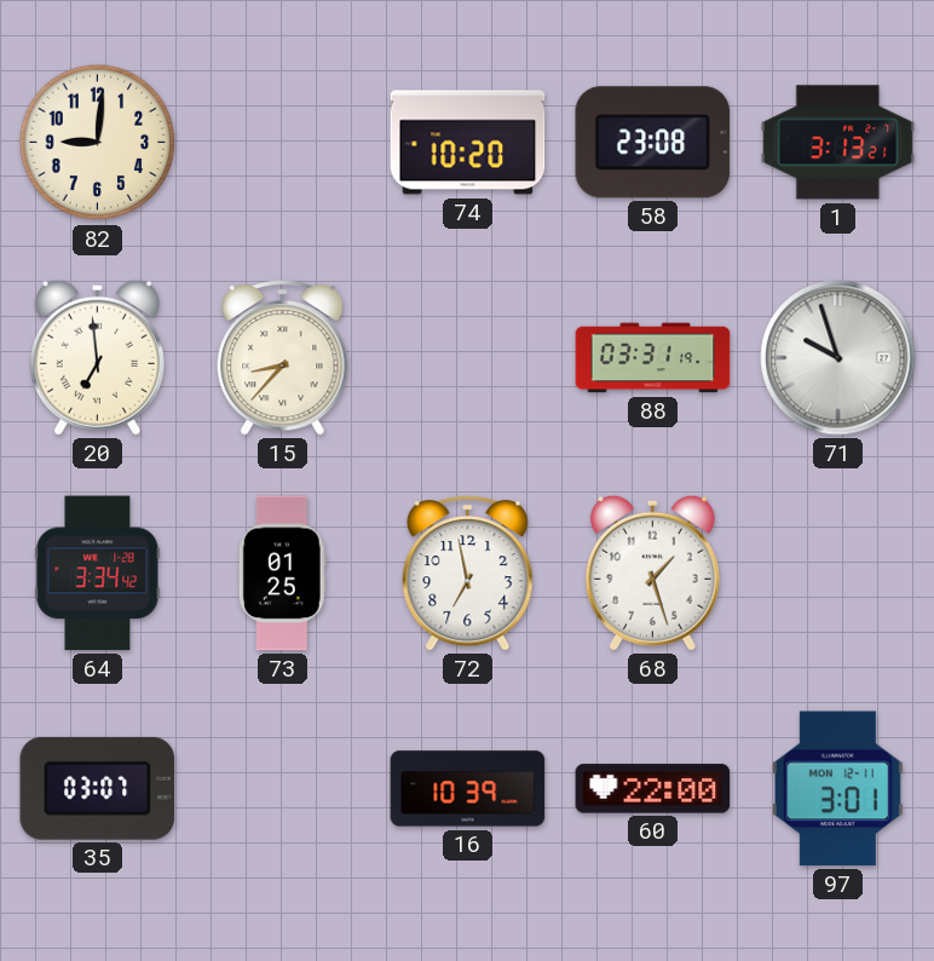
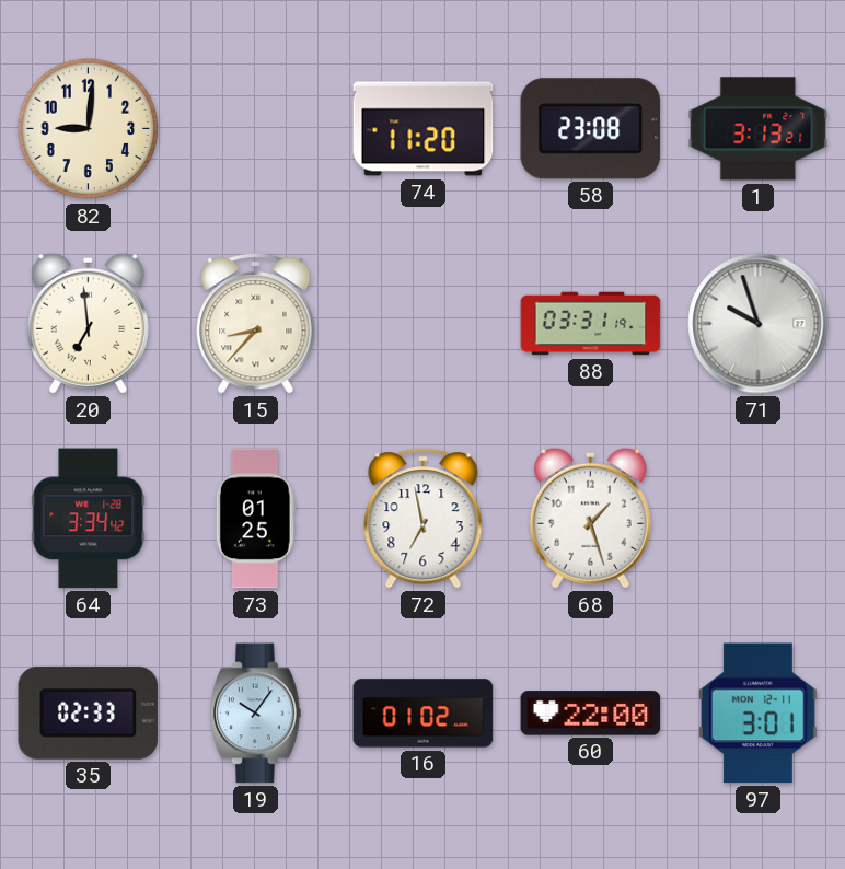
74: 10:20 -> 11:20
35: 03:07 -> 02:33
19: none -> 10:06
16: 10:39 -> 01:02
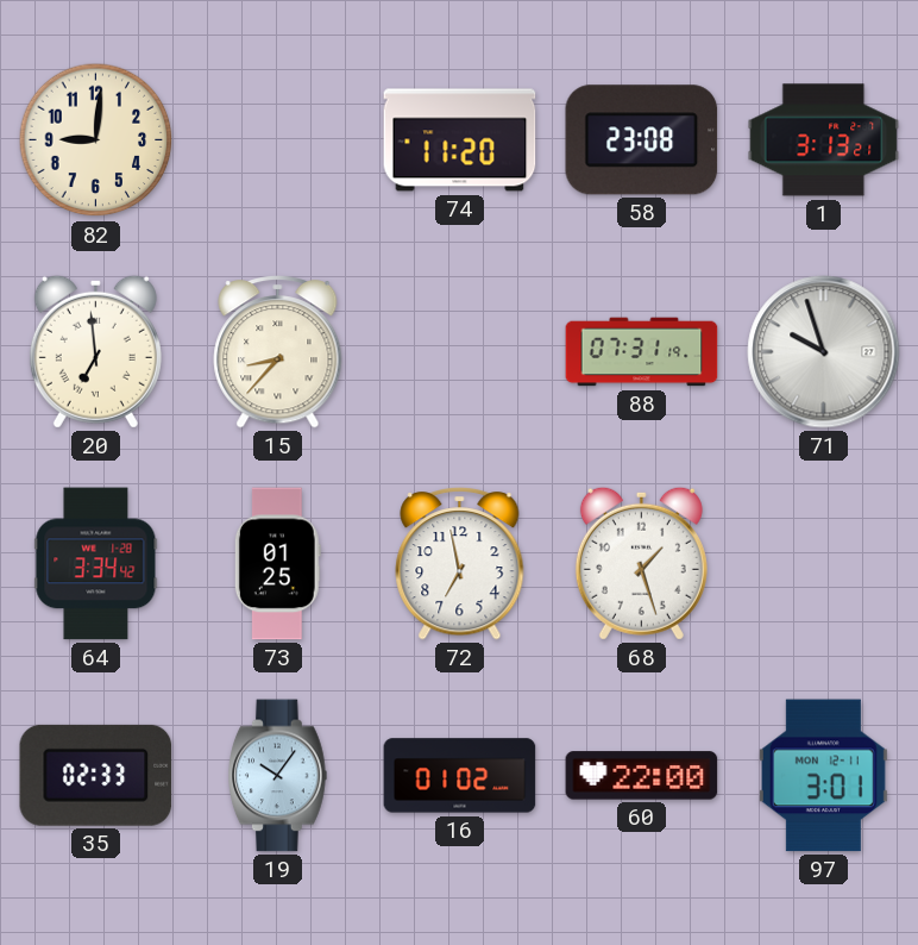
88: 03:31 -> 07:31
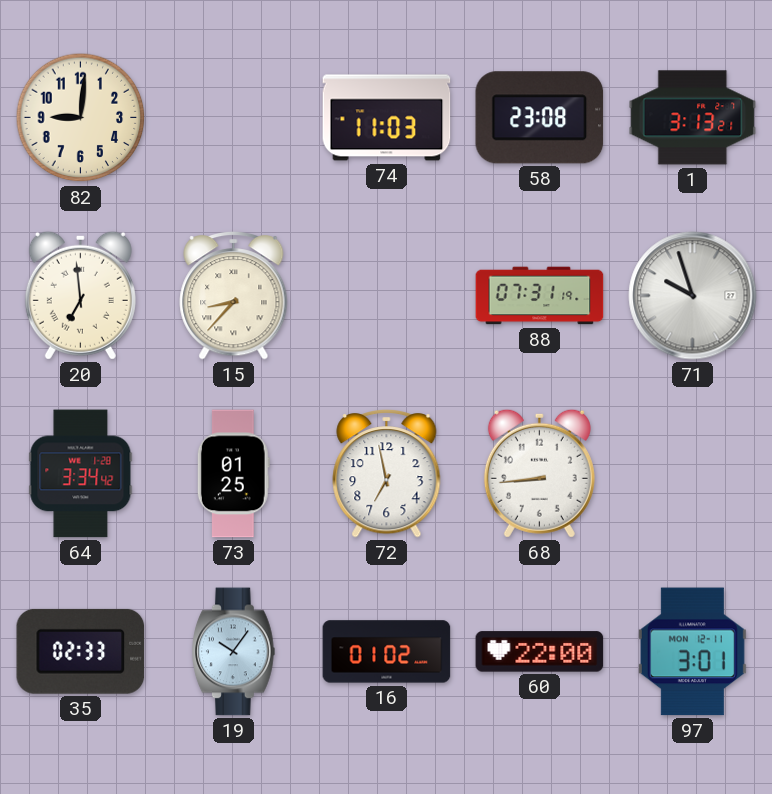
74: 11:20 -> 11:03
68: 1:27 -> 8:44
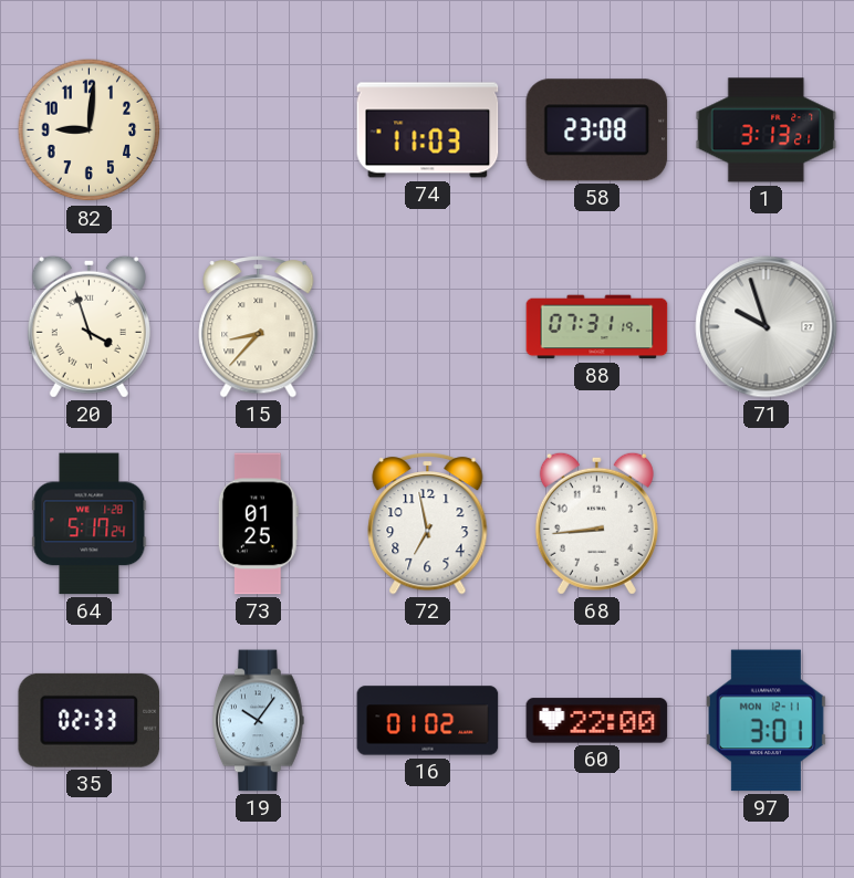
20: 6:59 -> 3:57
64: 3:34 -> 5:17
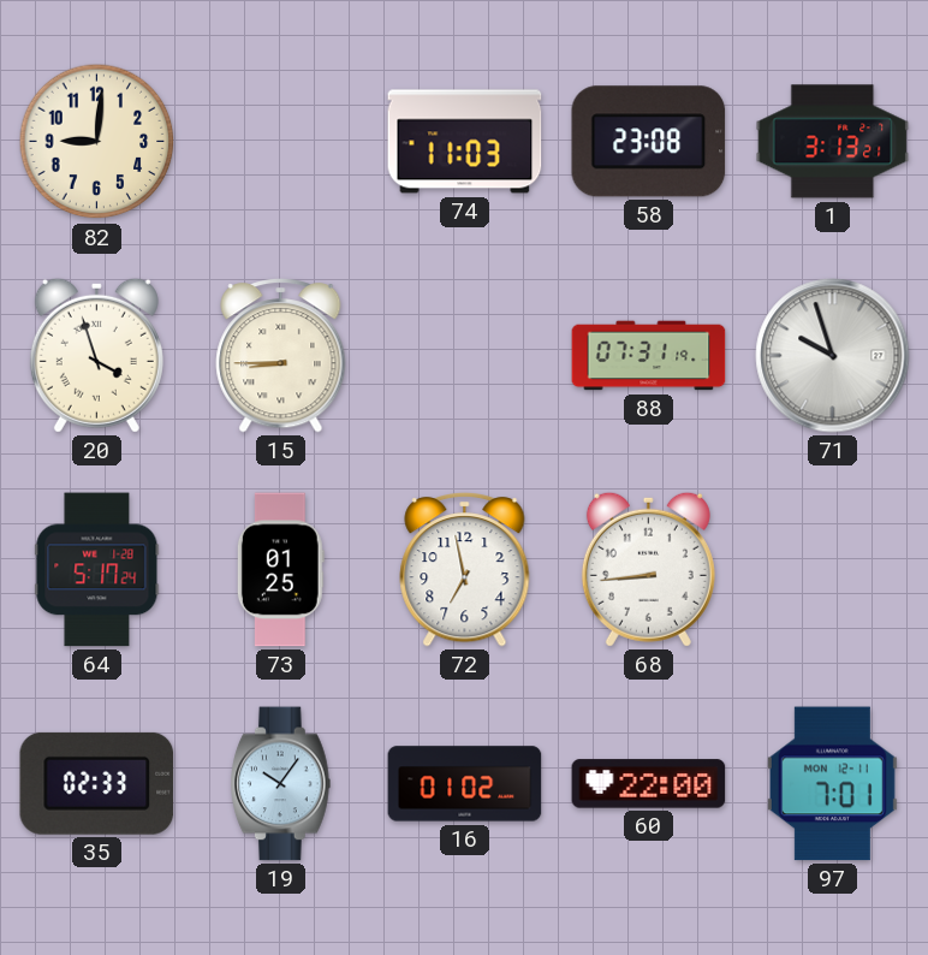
15: 8:37 -> 8:45
97: 3:01 -> 7:01
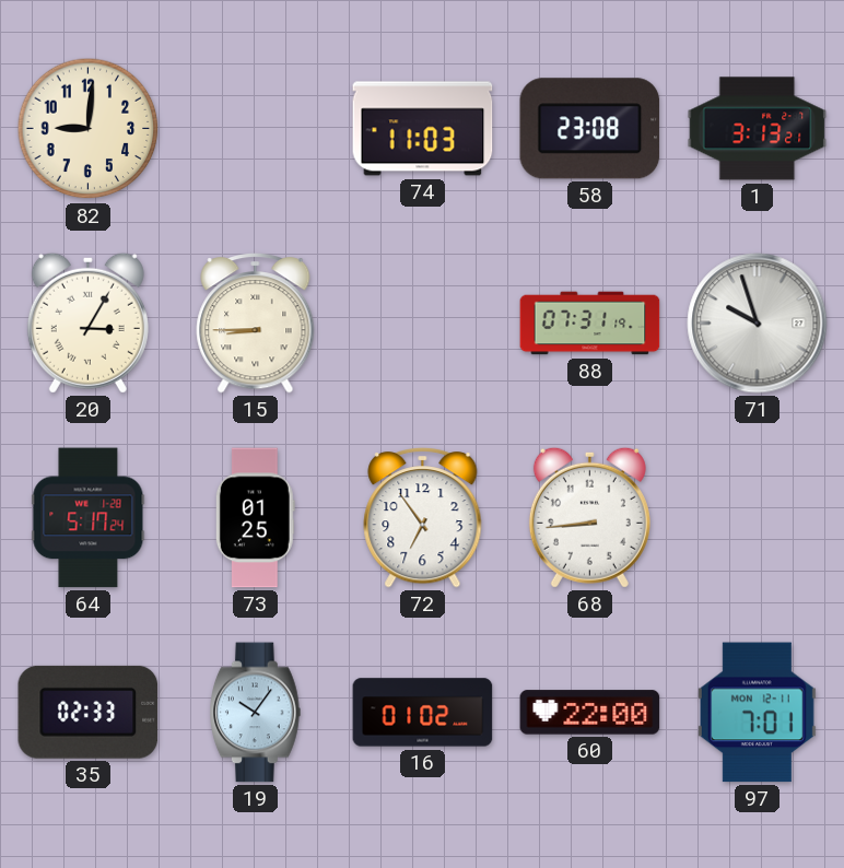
20: 3:57 -> 3:05
72: 6:58 -> 6:54
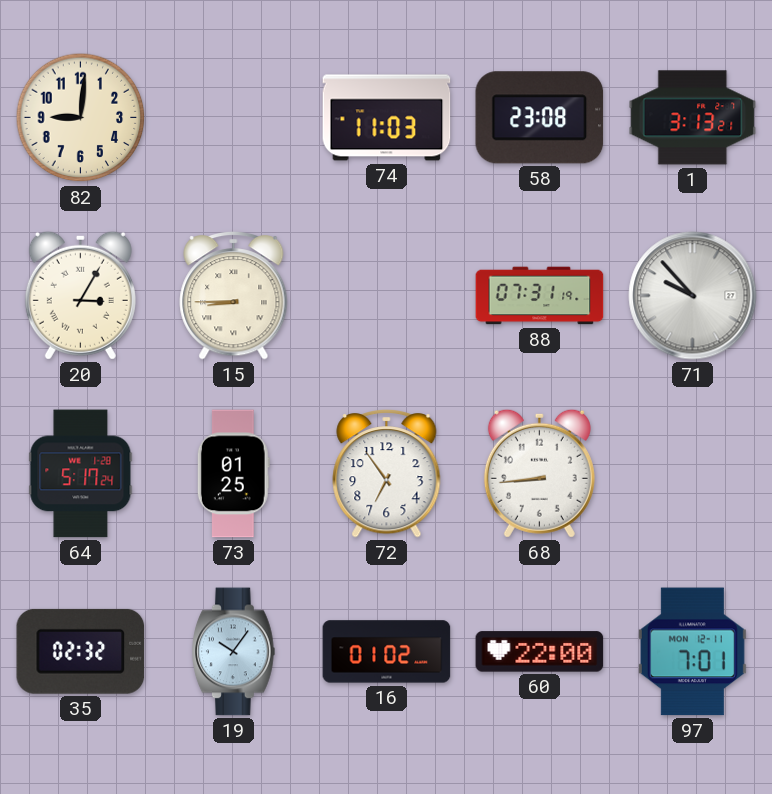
71: 9:57 -> 9:53
35: 02:33 -> 02:32
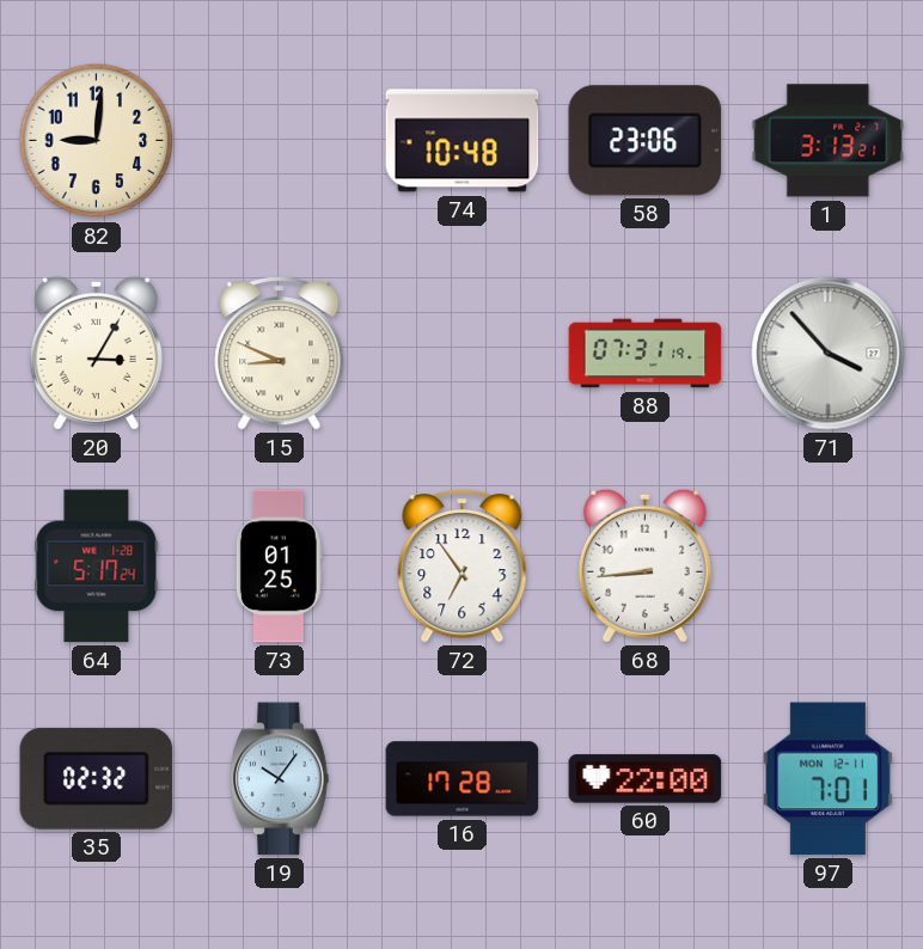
74: 11:03 -> 10:48
58: 23:08 -> 23:06
15: 8:45 -> 8:49
71: 9:53 -> 3:53
16: 01:02 -> 17:28
